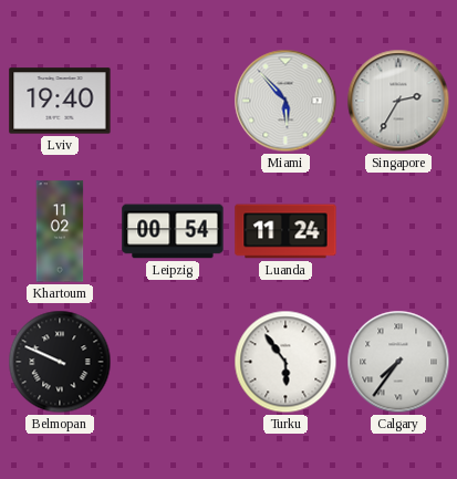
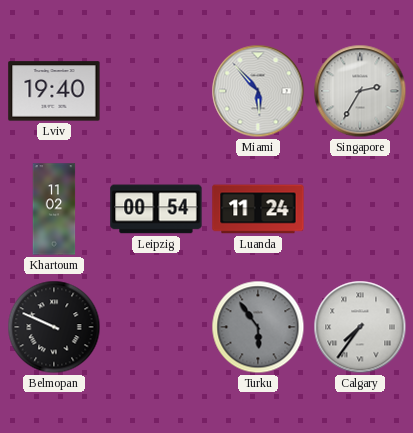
Turku dial: white -> grey
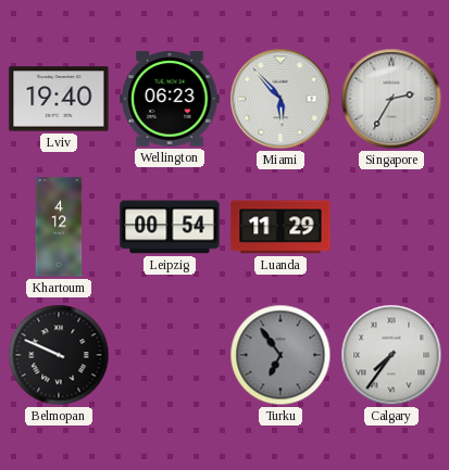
Wellington: none -> 06:23
Khartoum: 11:02 -> 4:12
Luanda: 11:24 -> 11:29
Turku: 5:54 -> 6:54
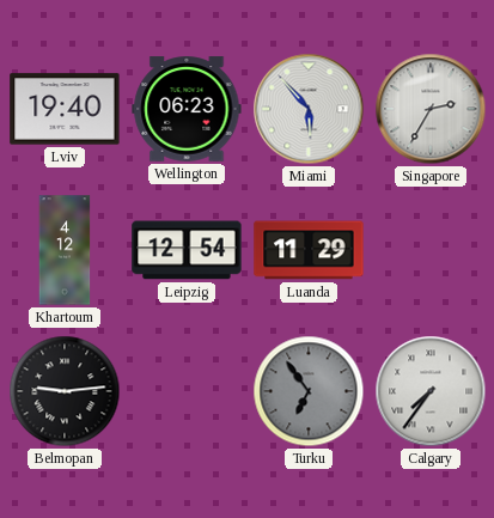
Leipzig: 00:54 -> 12:54
Belmopan: 9:49 -> 9:14
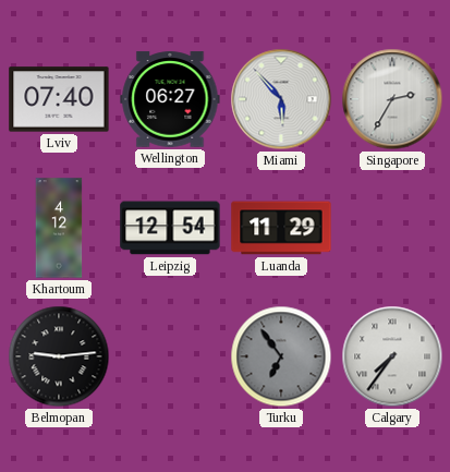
Lviv: 19:40 -> 07:40
Wellington: 06:23 -> 06:27
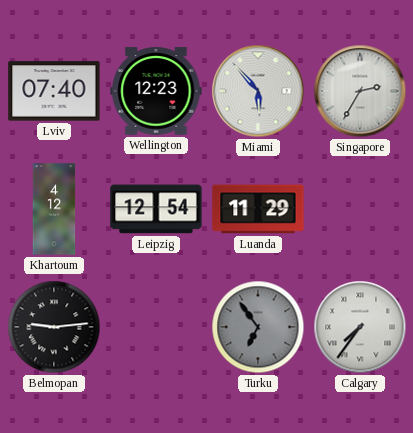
Wellington: 06:27 -> 12:23
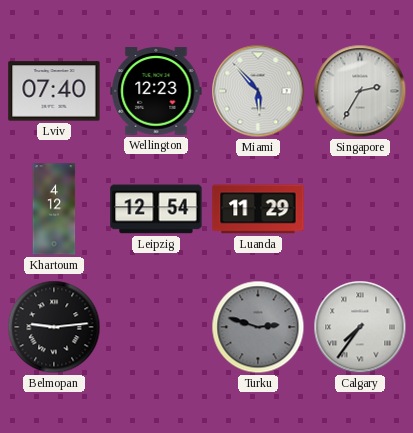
Turku: 6:54 -> 2:48
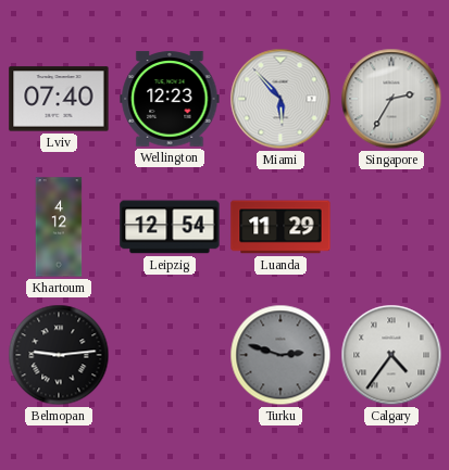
Calgary: 7:36 -> 4:36
